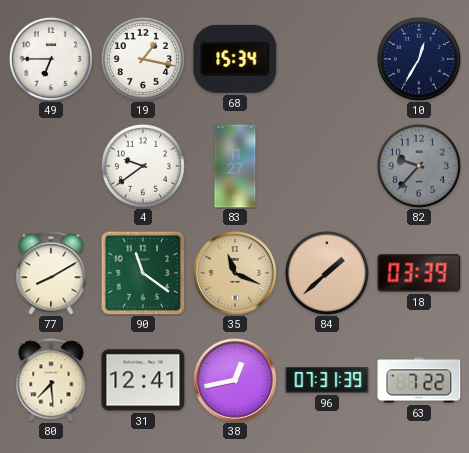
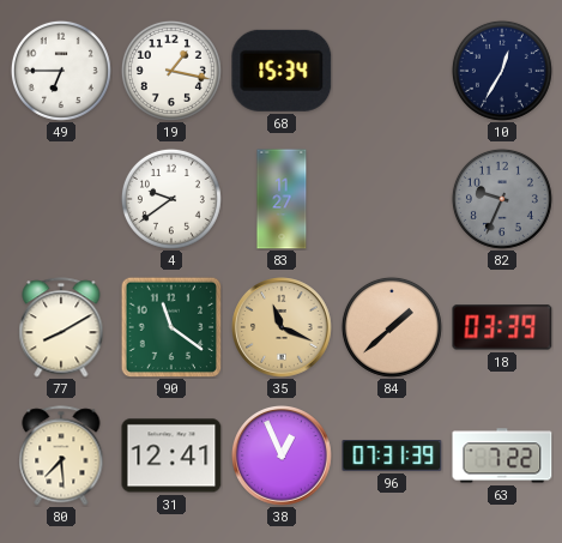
82: 9:37 -> 9:34
38: 12:43 -> 12:56
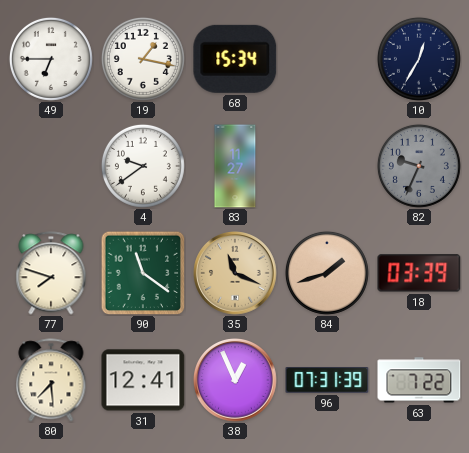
77: 8:10 -> 7:48
84: 1:38 -> 1:42
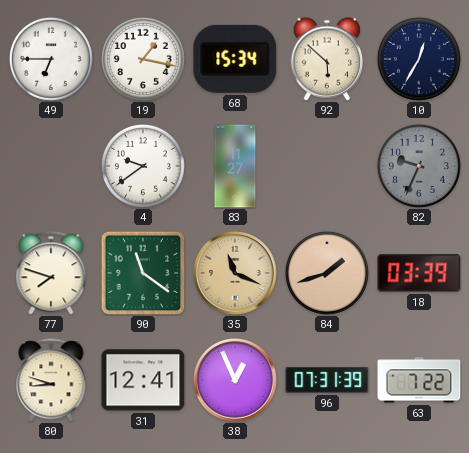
92: none -> 5:52
80: 7:29 -> 8:48
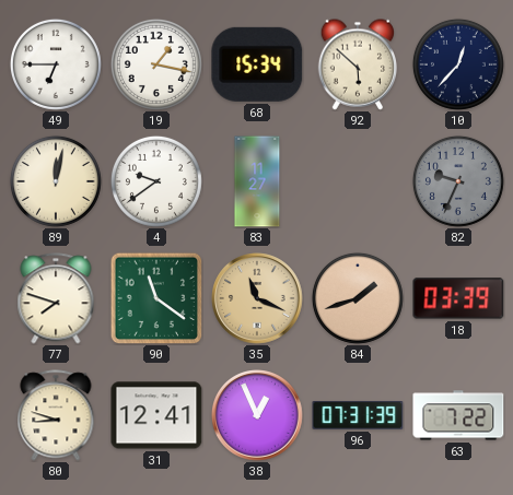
10: 12:35 -> 12:37
89: none -> 12:02
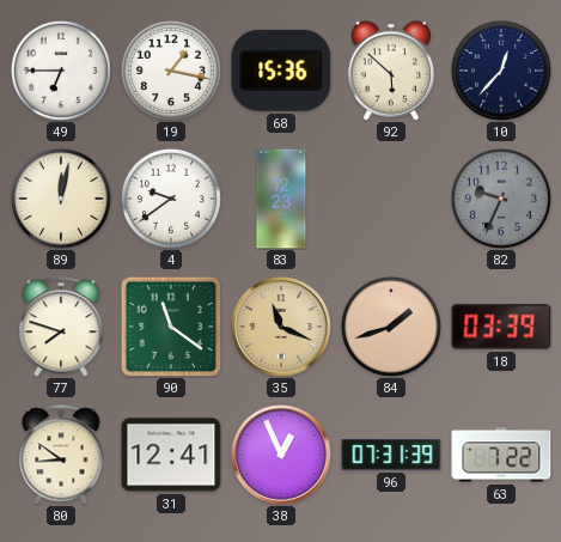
68: 15:34 -> 15:36
83: 11:27 -> 12:23
80: 8:48 -> 8:51
